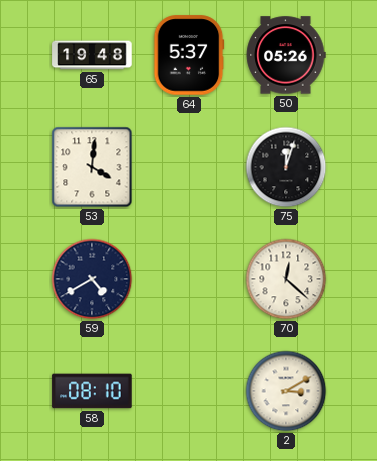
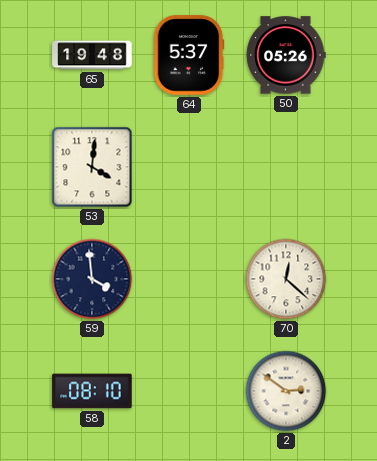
75: 12:03 -> none
59: 4:40 -> 3:59
2: 3:10 -> 2:51
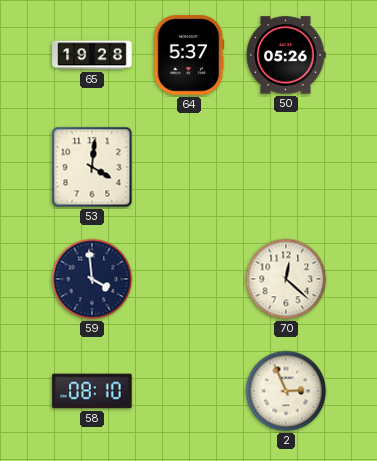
65: 19:48 -> 19:28
2: 2:51 -> 2:56
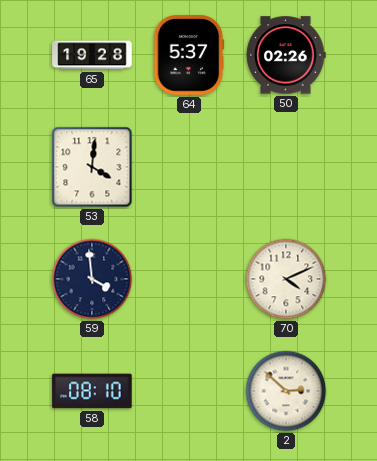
50: 05:26 -> 02:26
70: 12:22 -> 4:11
2: 2:56 -> 2:52
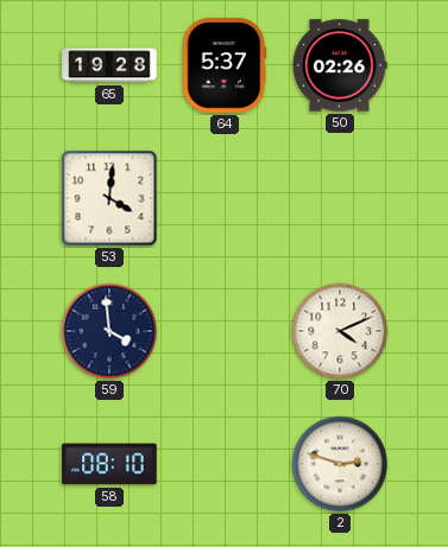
2: 2:52 -> 2:48
